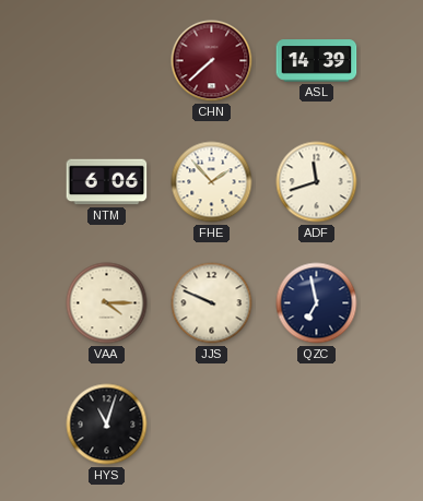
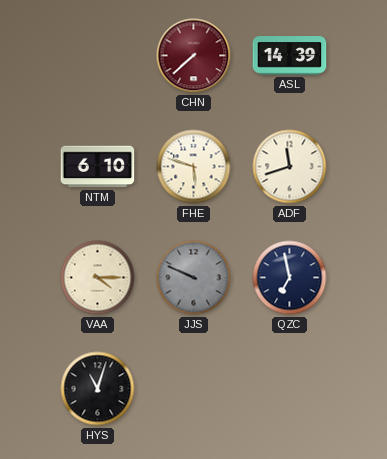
NTM: 6:06 -> 6:10
FHE: 1:53 -> 5:48
JJS dial: cream -> grey
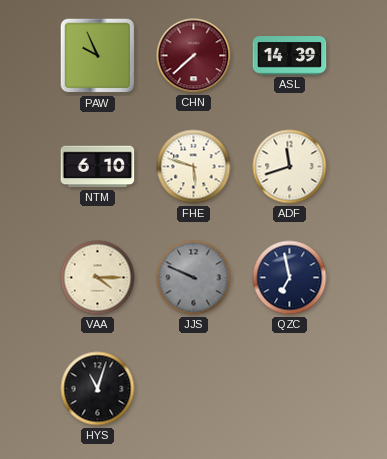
PAW: none -> 9:56
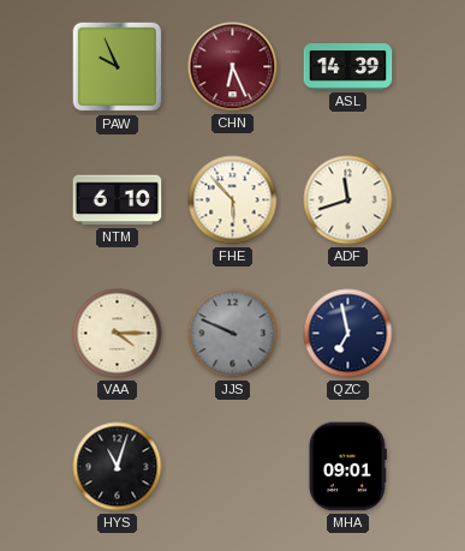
CHN: 7:38 -> 6:26
FHE: 5:48 -> 5:53
MHA: none -> 09:01
